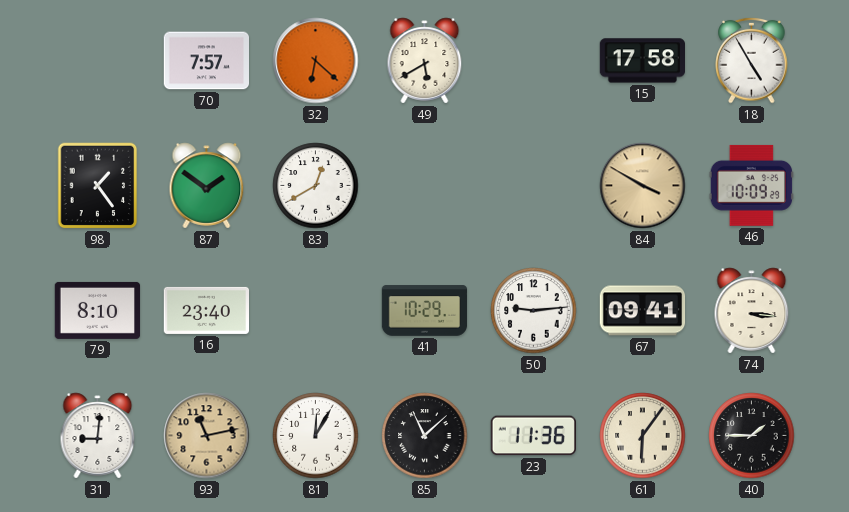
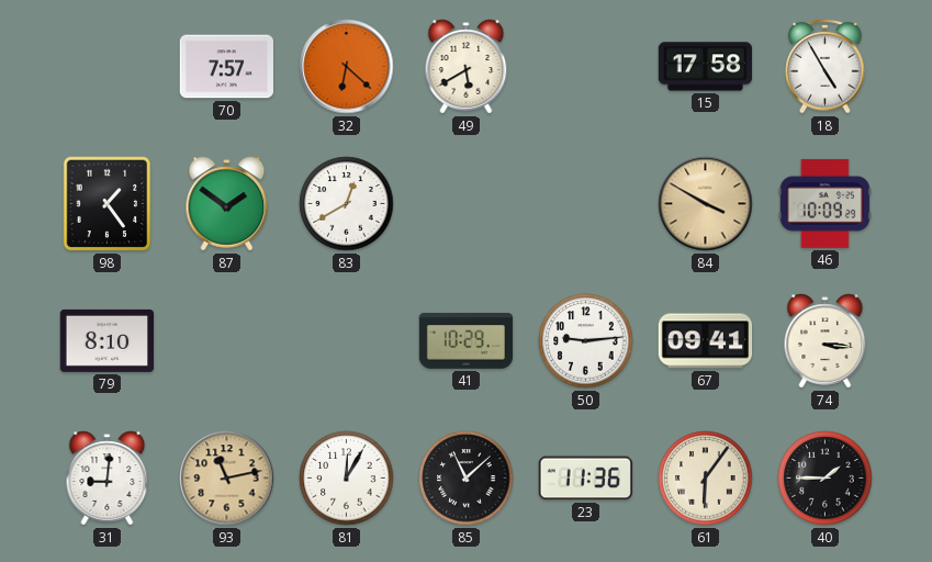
16: 23:40 -> none
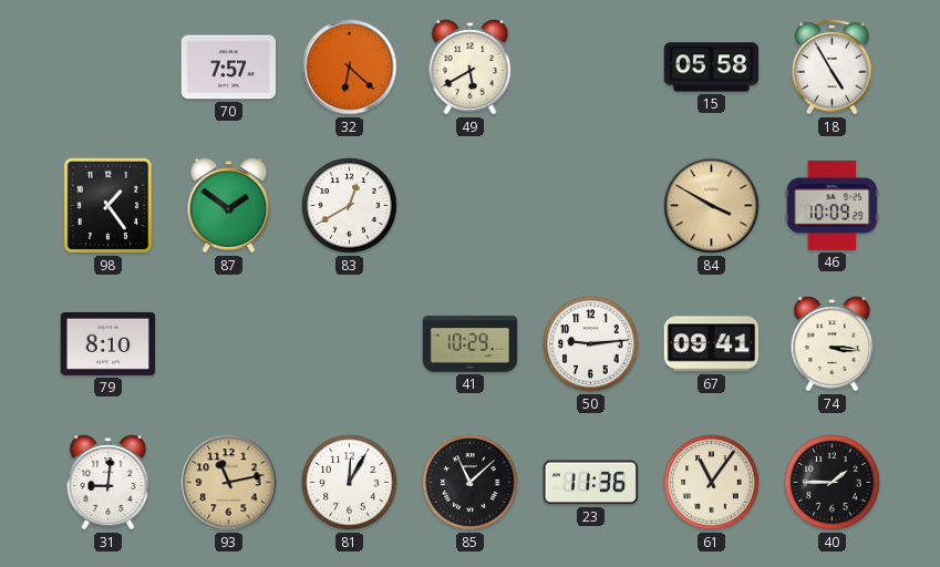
15: 17:58 -> 05:58
61: 6:06 -> 11:06
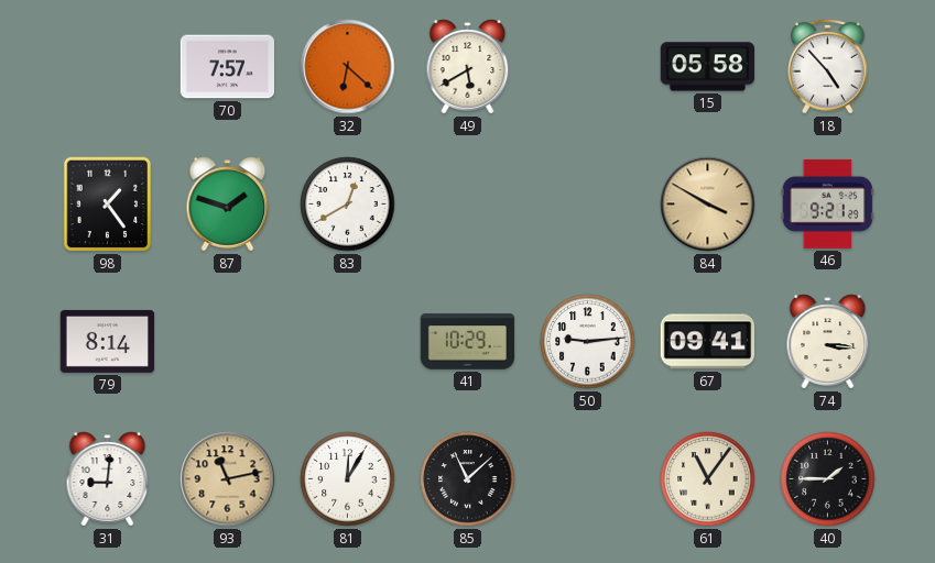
18: 4:55 -> 4:53
87: 1:51 -> 1:48
46: 10:09 -> 9:21
79: 8:10 -> 8:14
23: 11:36 -> none
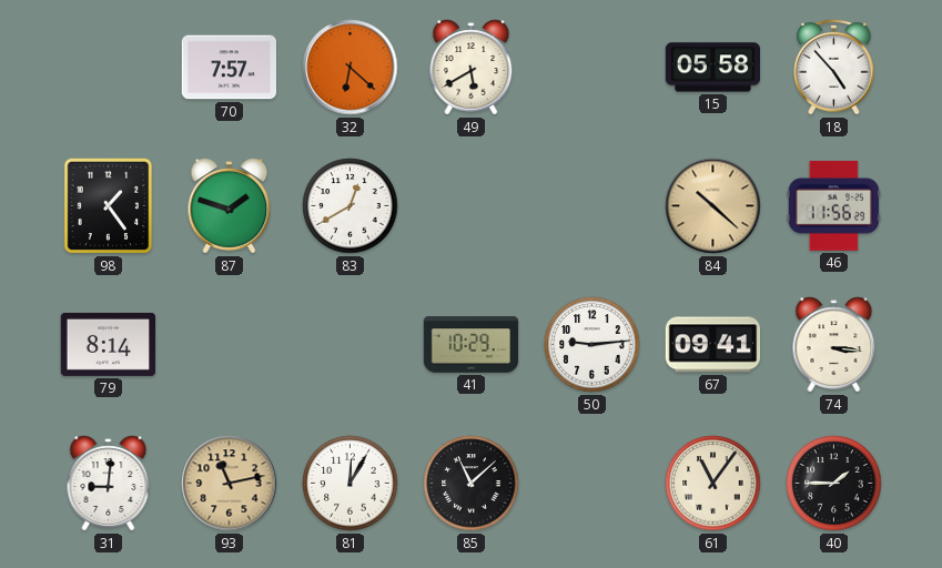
84: 3:50 -> 10:22
46: 9:21 -> 11:56
